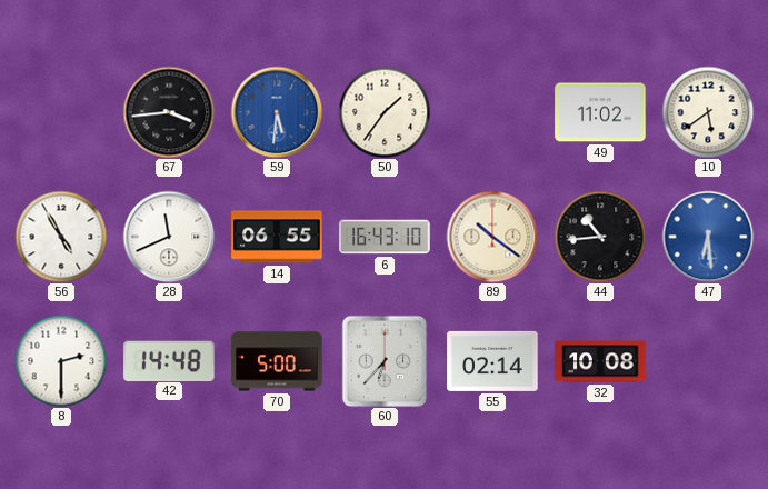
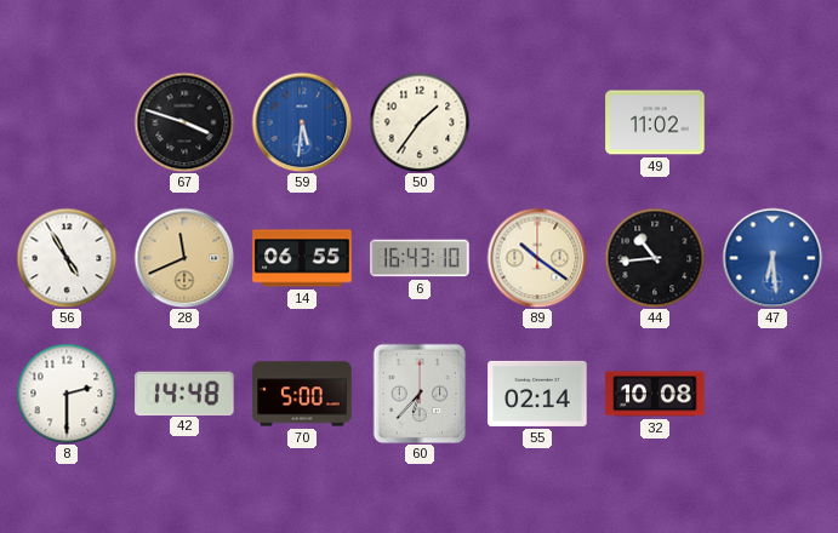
67: 3:44 -> 3:48
10: 5:39 -> none
28 dial: white -> champagne
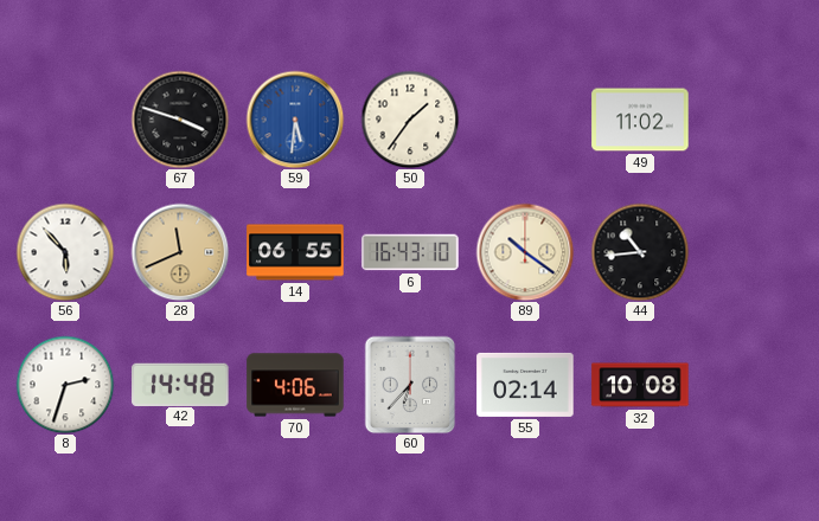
56: 4:55 -> 5:53
47: 6:29 -> none
8: 2:30 -> 2:33
70: 5:00 -> 4:06
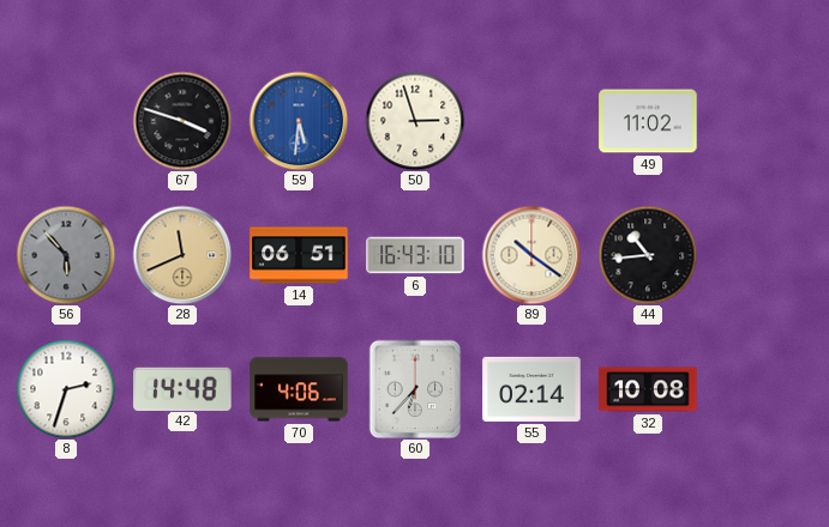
50: 1:36 -> 2:57
56 dial: white -> grey
14: 06:55 -> 06:51
